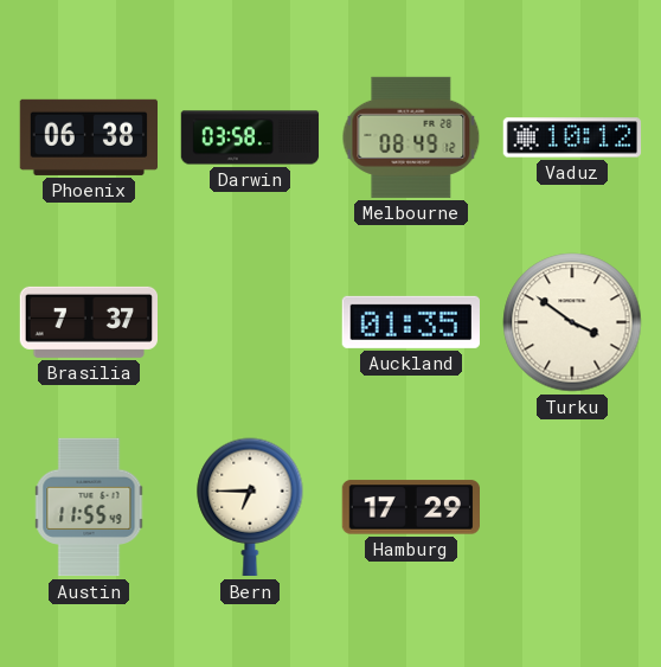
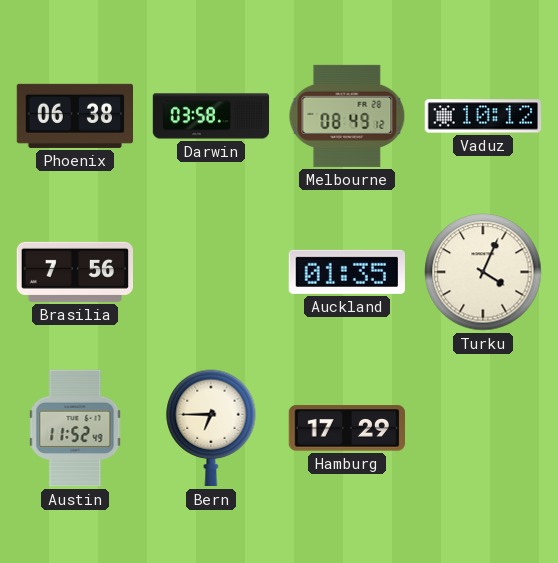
Brasilia: 7:37 -> 7:56
Turku: 3:51 -> 4:04
Austin: 11:55 -> 11:52
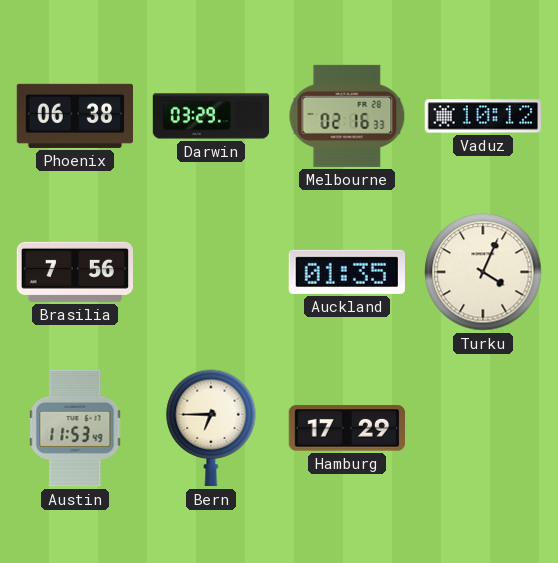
Darwin: 03:58 -> 03:29
Melbourne: 08:49 -> 02:16
Austin: 11:52 -> 11:53
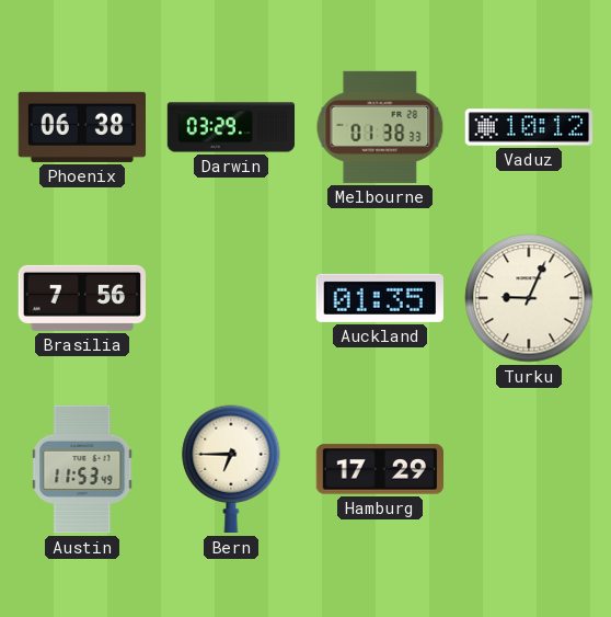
Melbourne: 02:16 -> 01:38
Turku: 4:04 -> 9:04
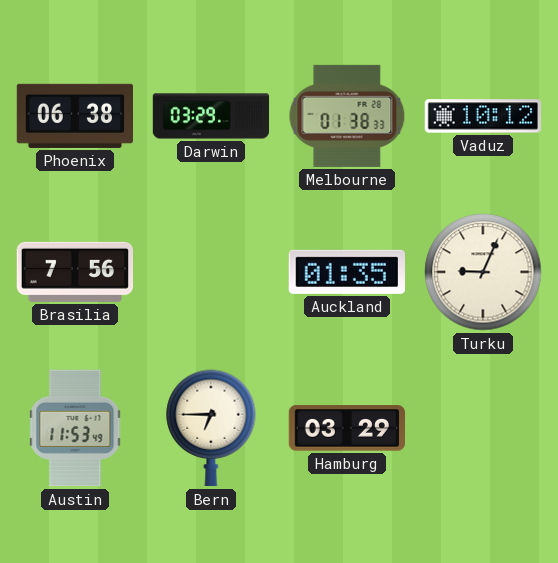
Hamburg: 17:29 -> 03:29
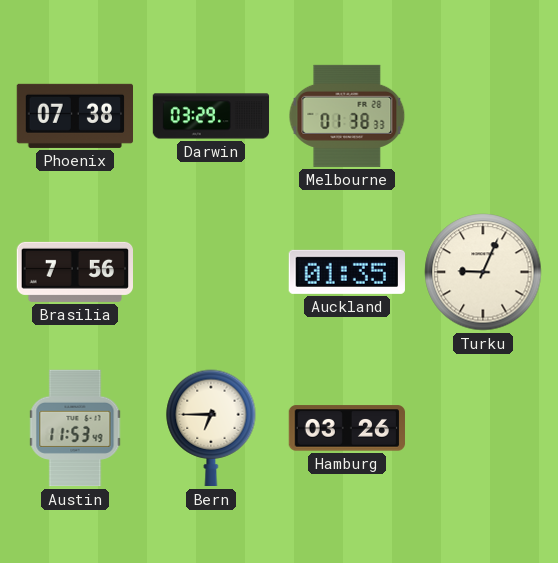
Phoenix: 06:38 -> 07:38
Vaduz: 10:12 -> none
Hamburg: 03:29 -> 03:26
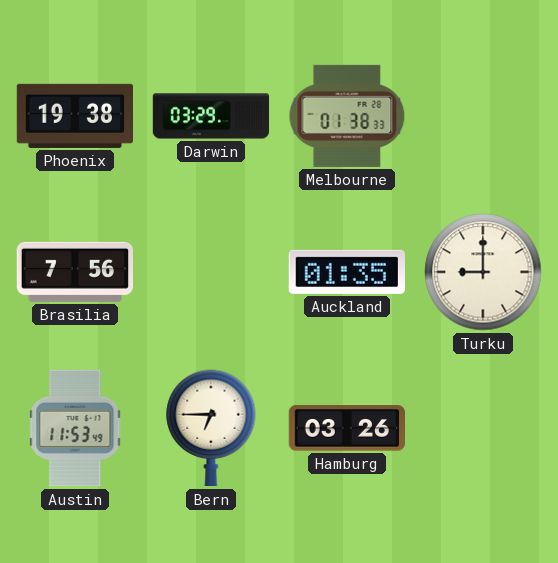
Phoenix: 07:38 -> 19:38
Turku: 9:04 -> 9:00
